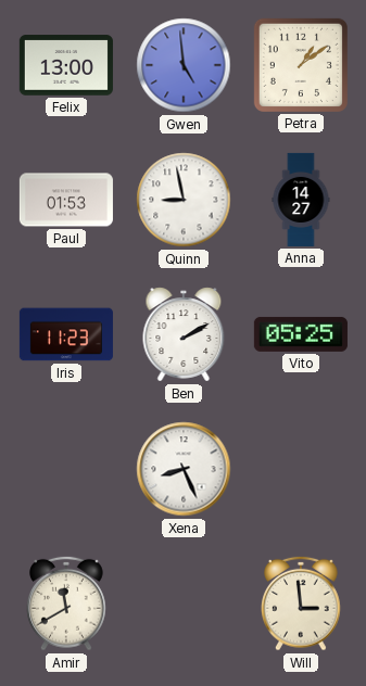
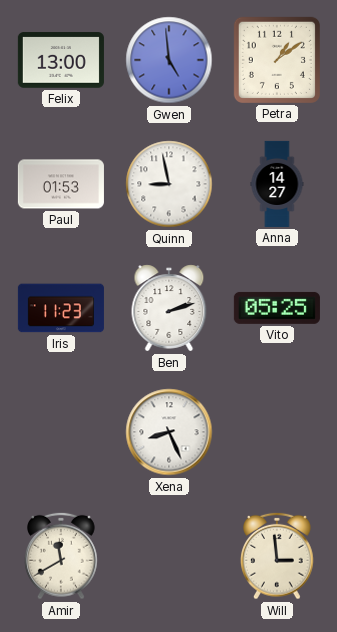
Ben: 2:10 -> 2:12
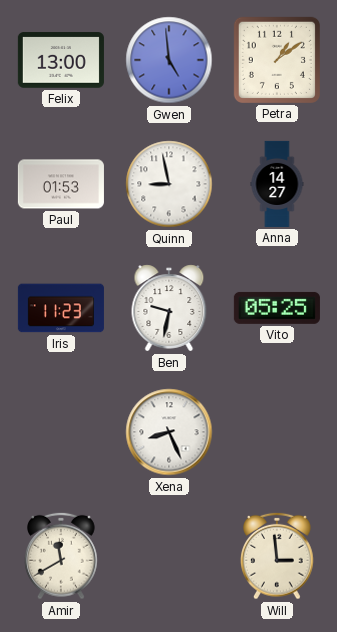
Ben: 2:12 -> 9:32
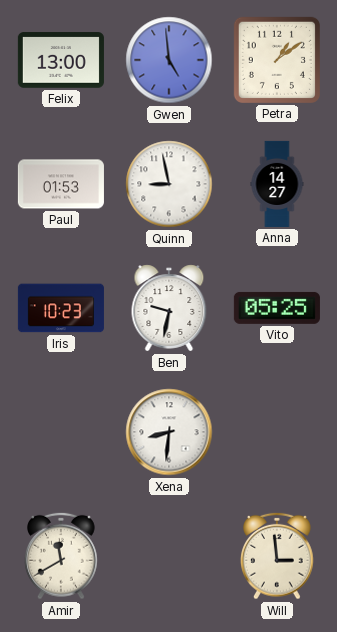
Iris: 11:23 -> 10:23
Xena: 8:26 -> 8:31
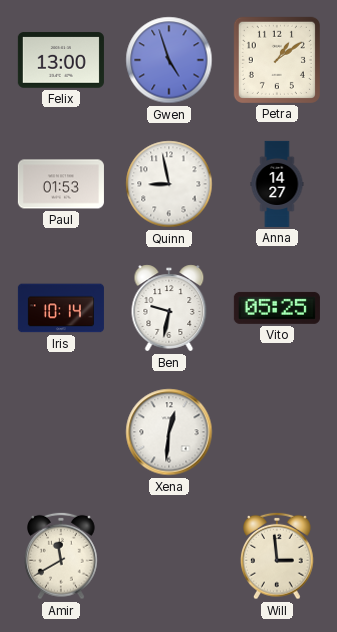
Gwen: 4:59 -> 4:57
Iris: 10:23 -> 10:14
Xena: 8:31 -> 12:31
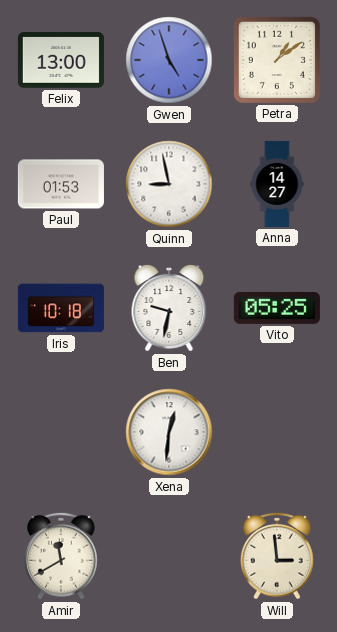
Iris: 10:14 -> 10:18
